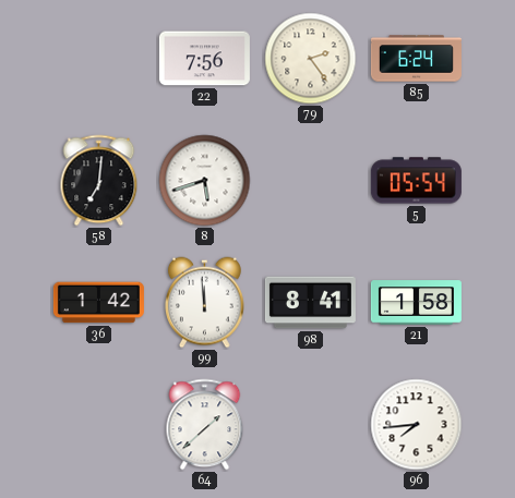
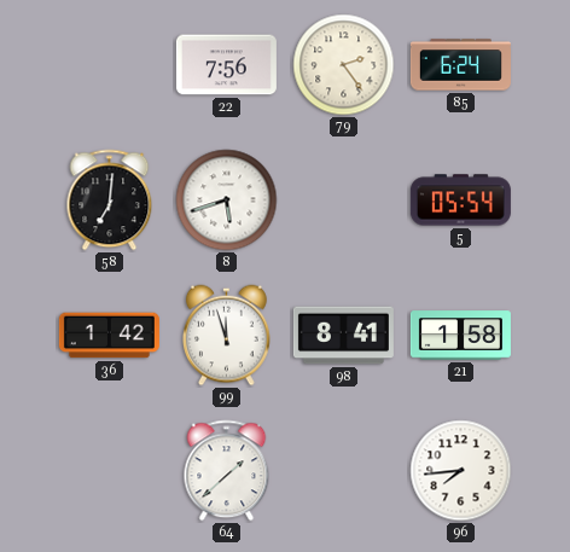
99: 11:59 -> 11:57
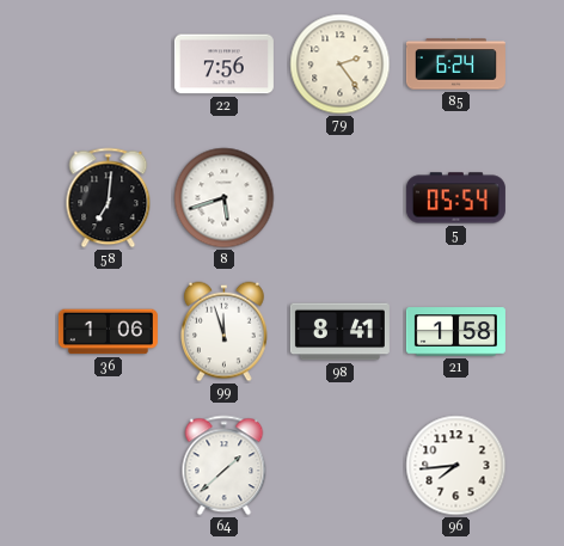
36: 1:42 -> 1:06
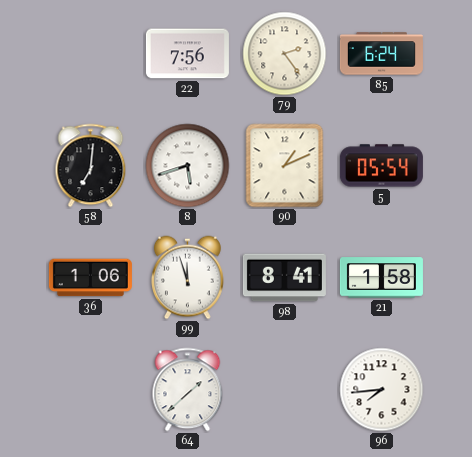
90: none -> 1:11
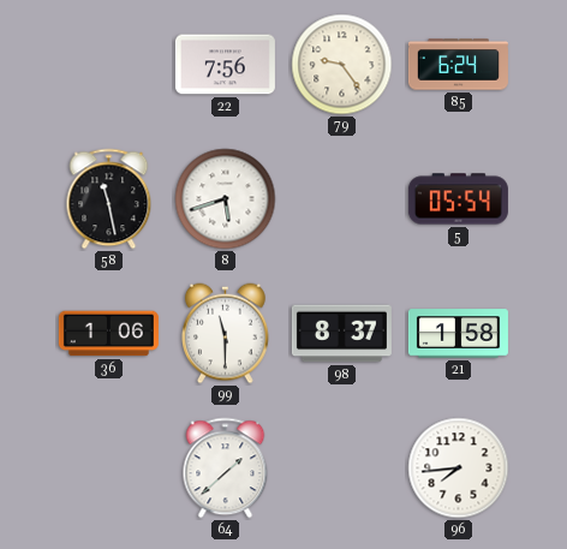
79: 2:24 -> 9:24
58: 7:01 -> 11:28
90: 1:11 -> none
99: 11:57 -> 11:30
98: 8:41 -> 8:37
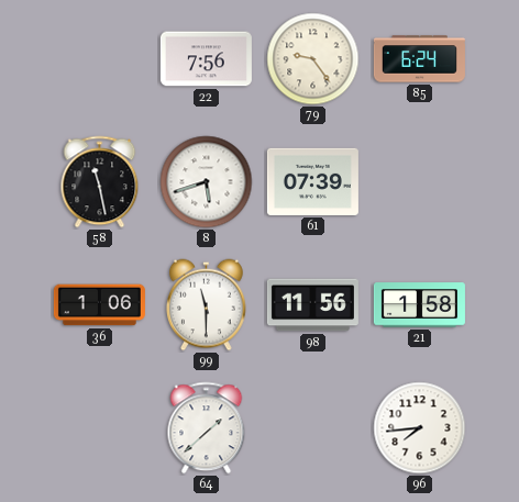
61: none -> 07:39
5: 05:54 -> none
98: 8:37 -> 11:56
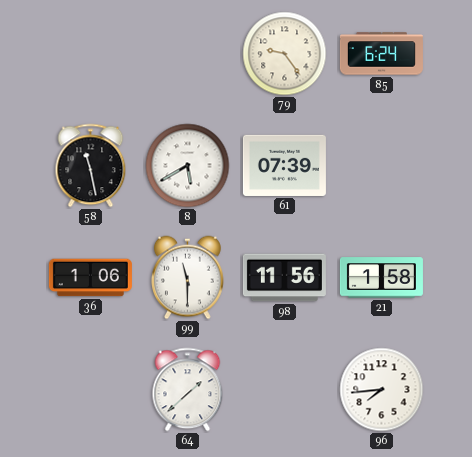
22: 7:56 -> none
8: 5:42 -> 5:40
